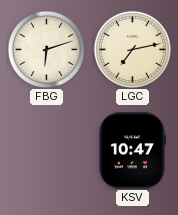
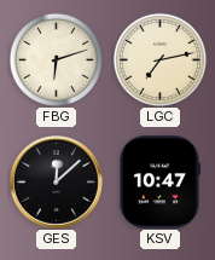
GES: none -> 12:08
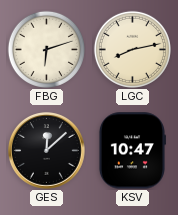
LGC: 7:13 -> 8:13
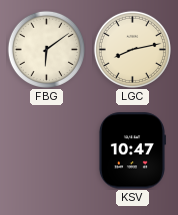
FBG: 6:12 -> 6:09
GES: 12:08 -> none
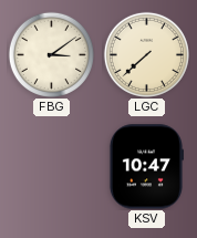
FBG: 6:09 -> 3:09
LGC: 8:13 -> 7:38
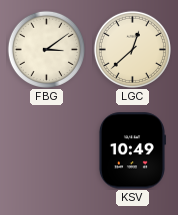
LGC: 7:38 -> 12:38
KSV: 10:47 -> 10:49
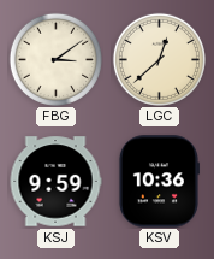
KSJ: none -> 9:59
KSV: 10:49 -> 10:36
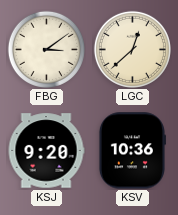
KSJ: 9:59 -> 9:20
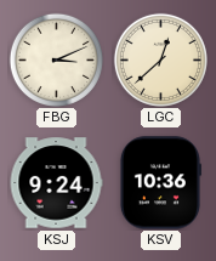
FBG: 3:09 -> 3:11
KSJ: 9:20 -> 9:24
